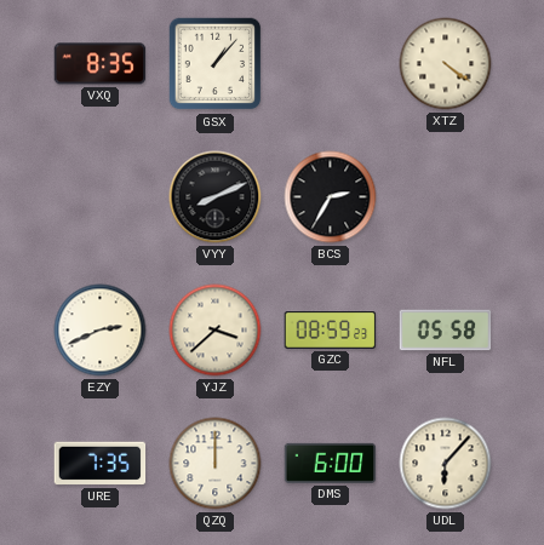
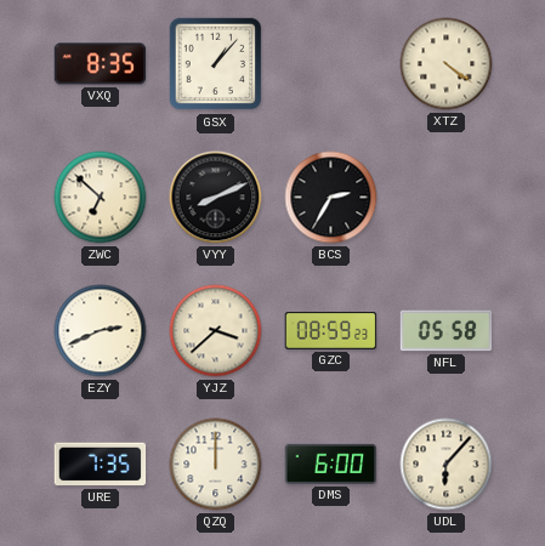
ZWC: none -> 6:52
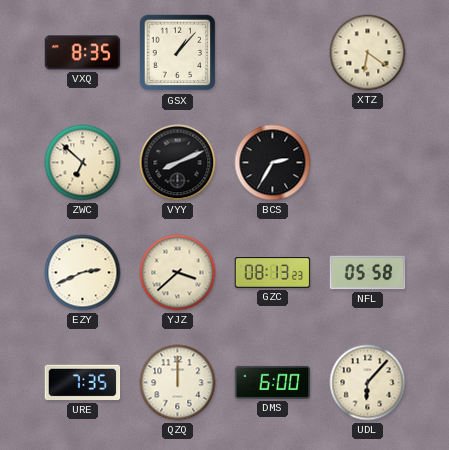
XTZ: 4:21 -> 6:21
GZC: 08:59 -> 08:13
